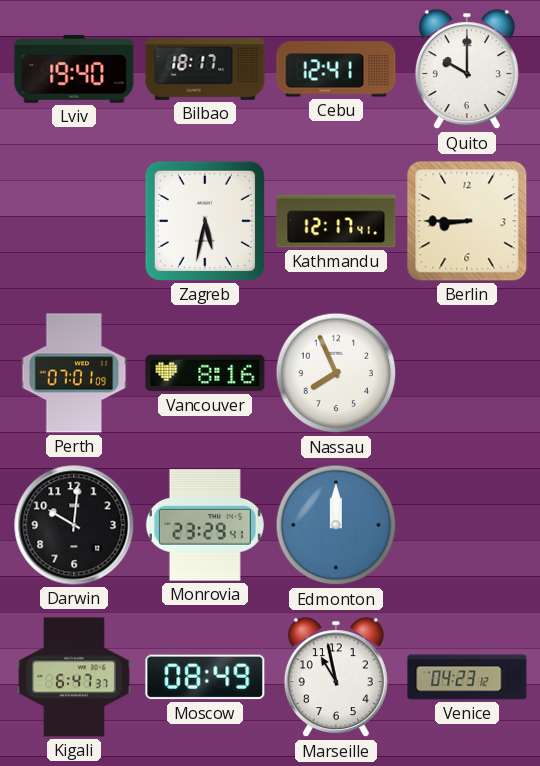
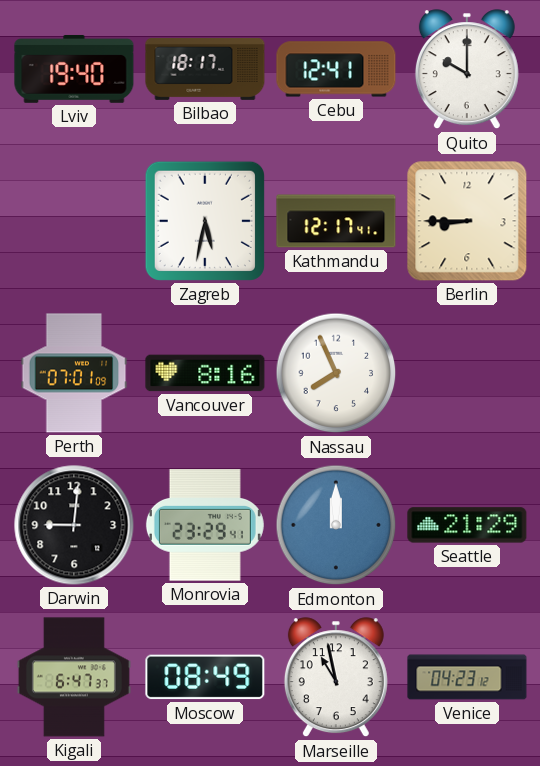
Darwin: 10:01 -> 9:01
Seattle: none -> 21:29
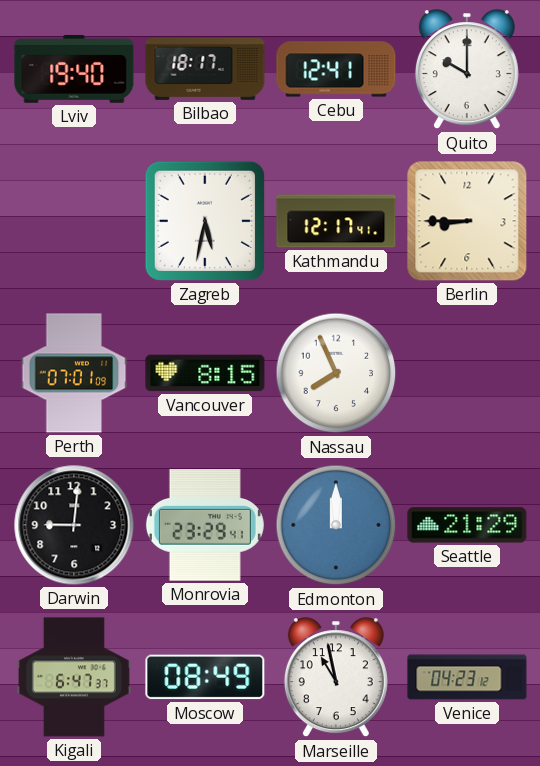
Vancouver: 8:16 -> 8:15
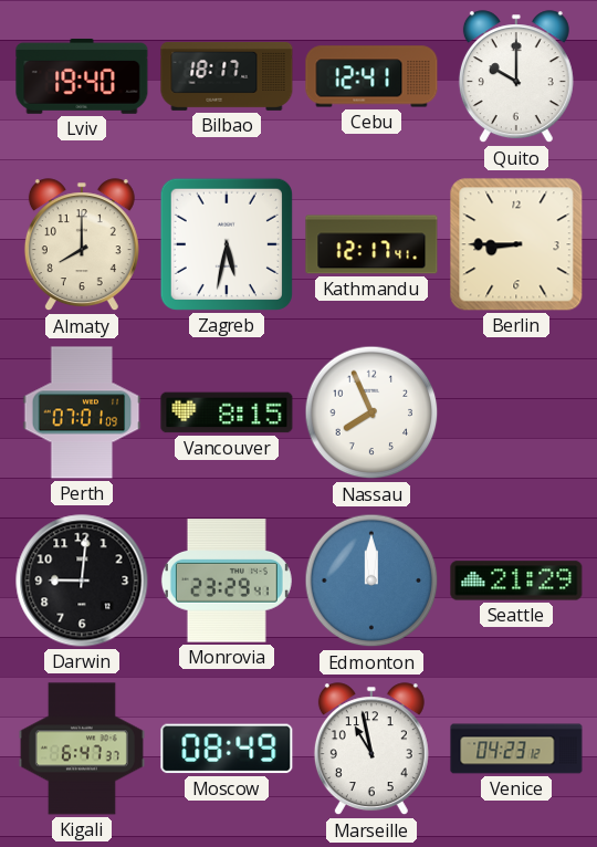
Almaty: none -> 8:00
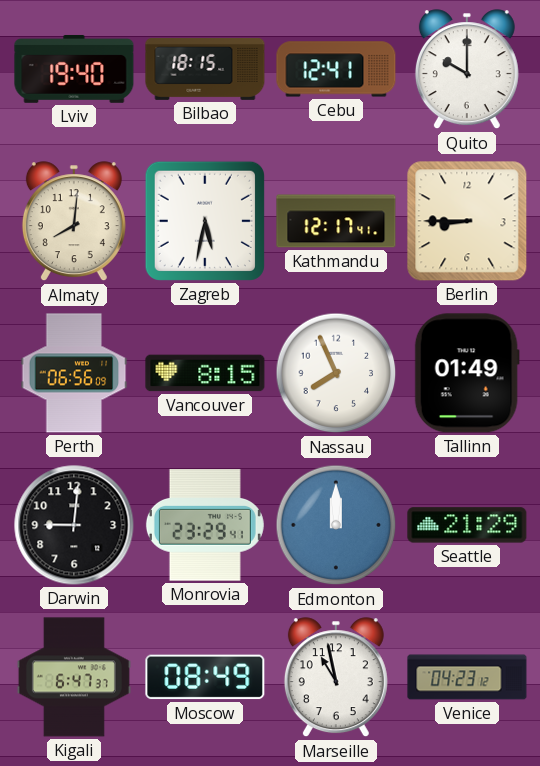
Bilbao: 18:17 -> 18:15
Almaty: 8:00 -> 8:01
Perth: 07:01 -> 06:56
Tallinn: none -> 01:49
